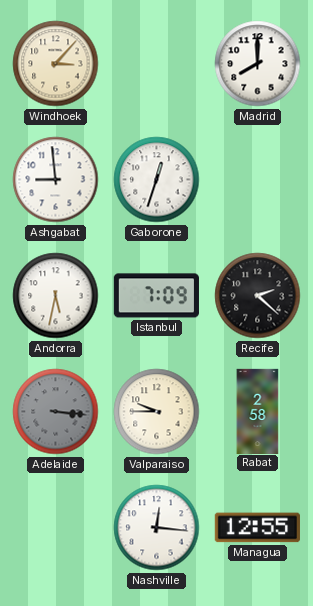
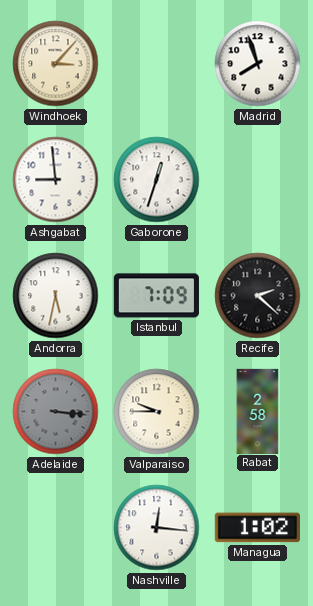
Madrid: 8:00 -> 7:57
Managua: 12:55 -> 1:02
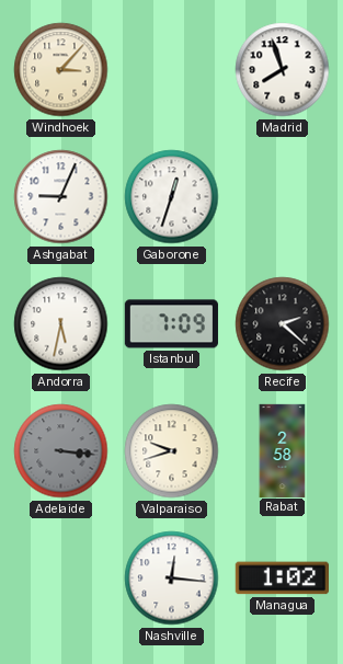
Ashgabat: 8:59 -> 9:04
Valparaiso: 9:45 -> 9:42
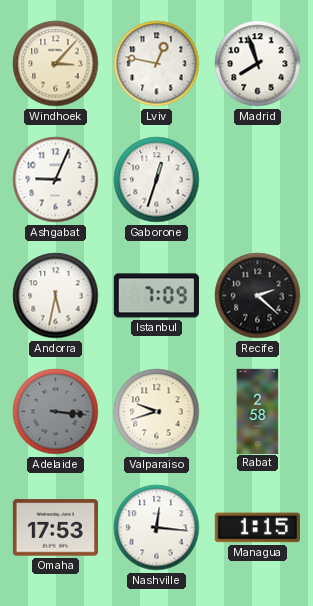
Lviv: none -> 12:47
Omaha: none -> 17:53
Managua: 1:02 -> 1:15
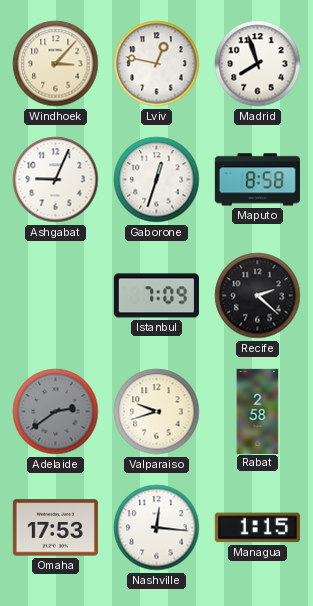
Maputo: none -> 8:58
Andorra: 5:32 -> none
Adelaide: 3:16 -> 2:39
